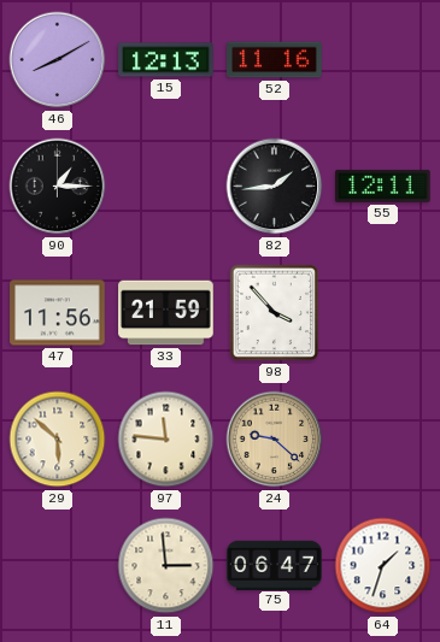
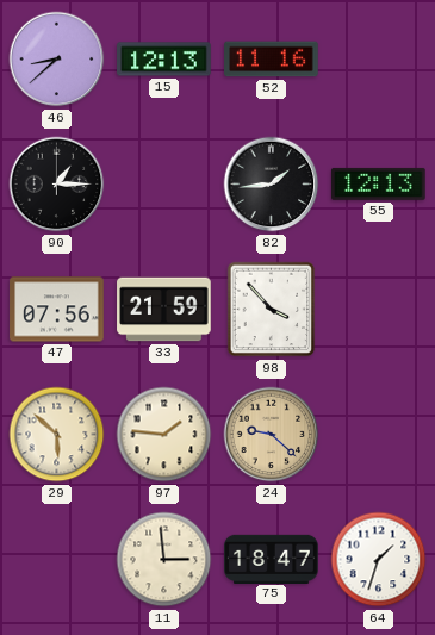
46: 8:10 -> 8:38
55: 12:11 -> 12:13
47: 11:56 -> 07:56
97: 11:46 -> 1:46
75: 06:47 -> 18:47
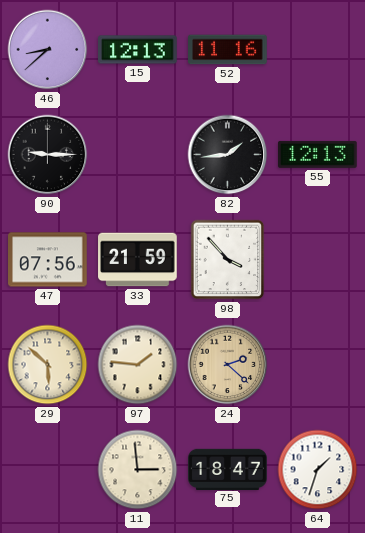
90: 1:15 -> 9:15
24: 9:22 -> 2:22
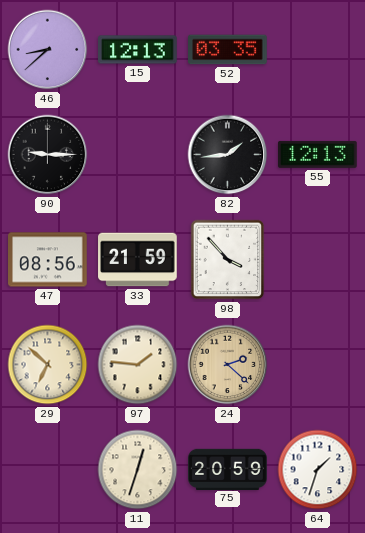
52: 11:16 -> 03:35
47: 07:56 -> 08:56
29: 5:52 -> 6:52
11: 2:59 -> 12:33
75: 18:47 -> 20:59
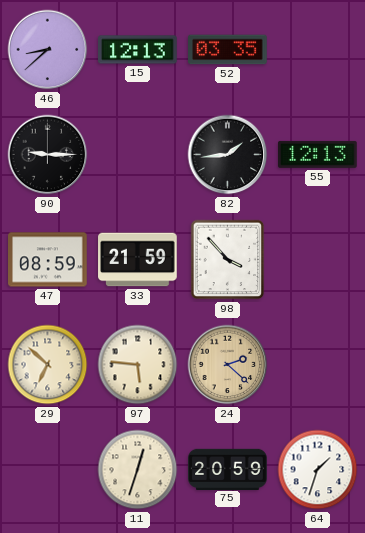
47: 08:56 -> 08:59
97: 1:46 -> 5:46
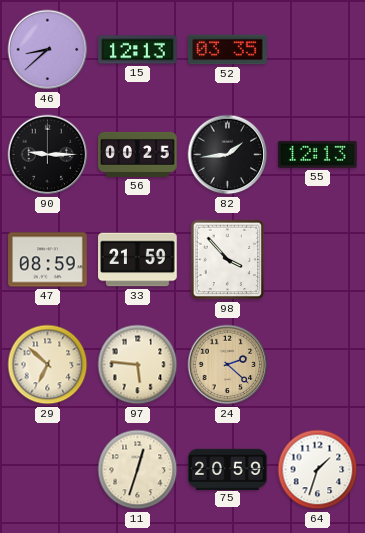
56: none -> 00:25
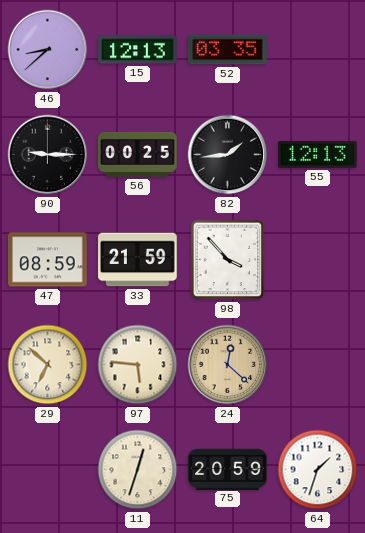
24: 2:22 -> 12:22
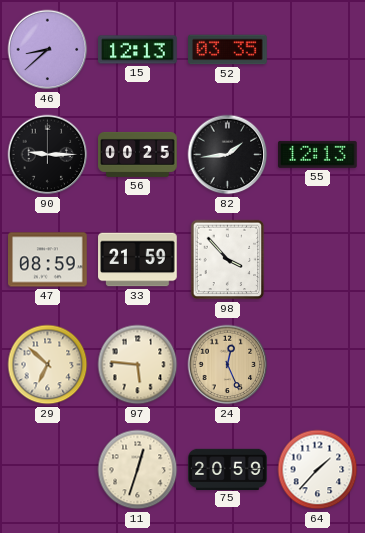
24: 12:22 -> 12:26
64: 1:33 -> 1:37
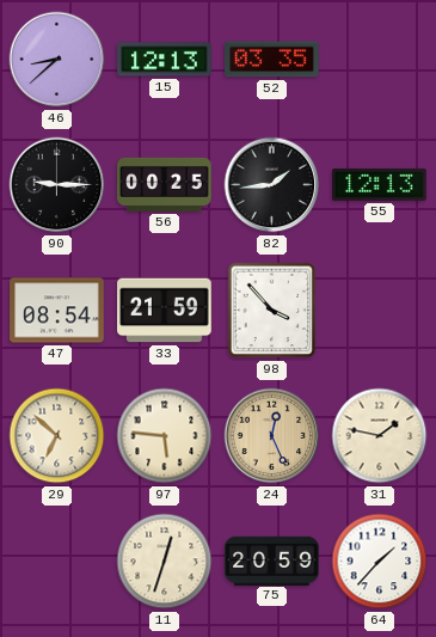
47: 08:59 -> 08:54
31: none -> 1:47
